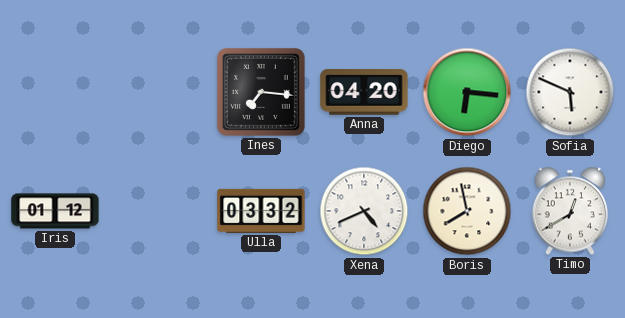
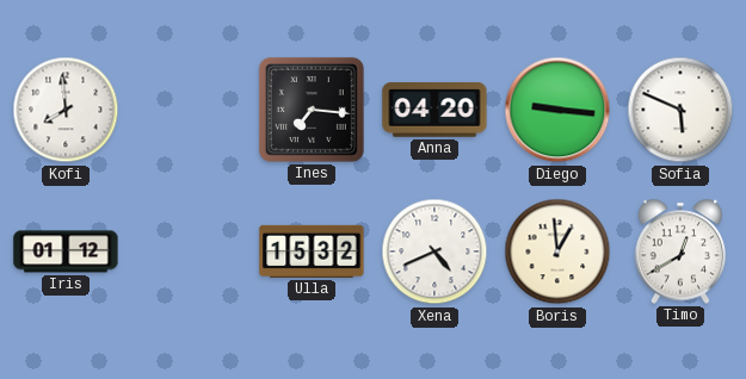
Kofi: none -> 7:59
Diego: 6:16 -> 9:16
Ulla: 03:32 -> 15:32
Boris: 7:58 -> 12:59
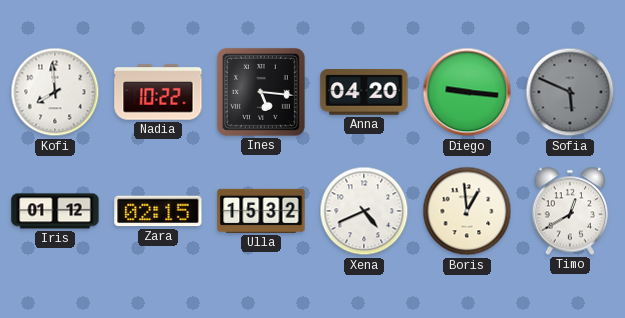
Nadia: none -> 10:22
Ines: 7:16 -> 5:16
Sofia dial: white -> grey
Zara: none -> 02:15
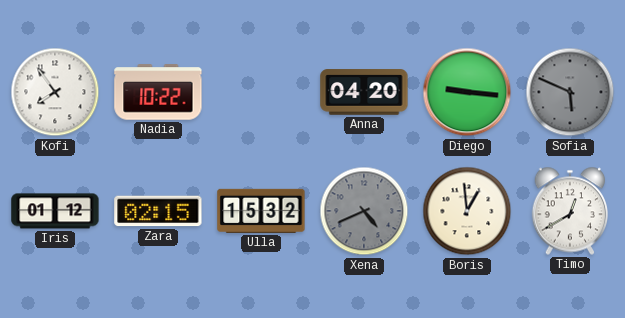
Kofi: 7:59 -> 7:54
Ines: 5:16 -> none
Xena dial: white -> grey
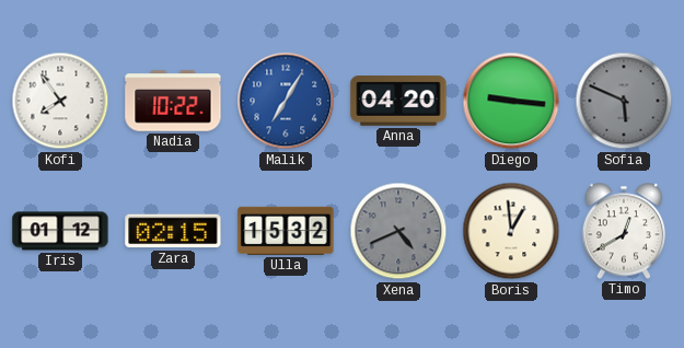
Malik: none -> 7:05
